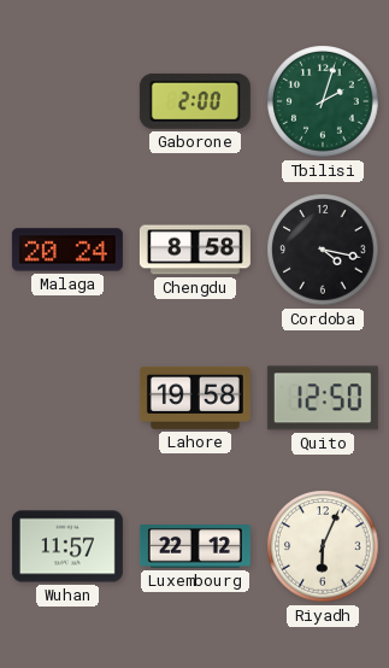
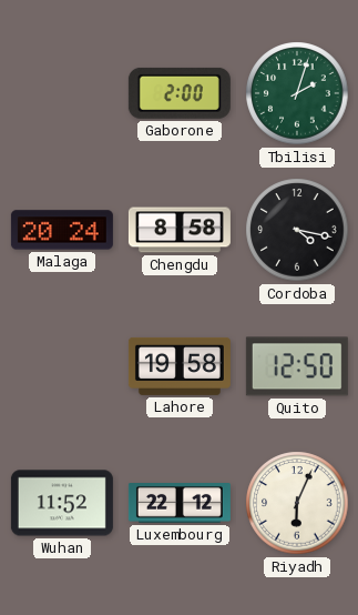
Wuhan: 11:57 -> 11:52
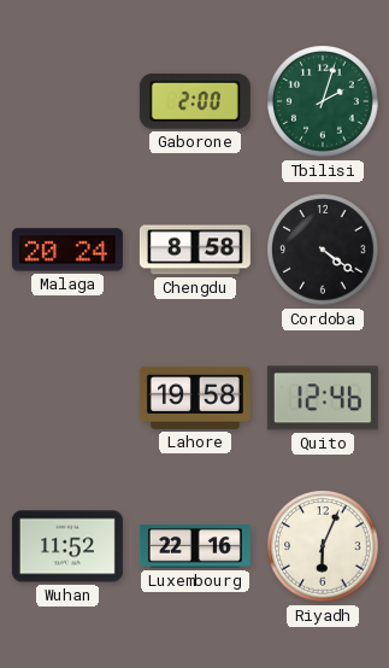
Cordoba: 4:17 -> 4:21
Quito: 12:50 -> 12:46
Luxembourg: 22:12 -> 22:16
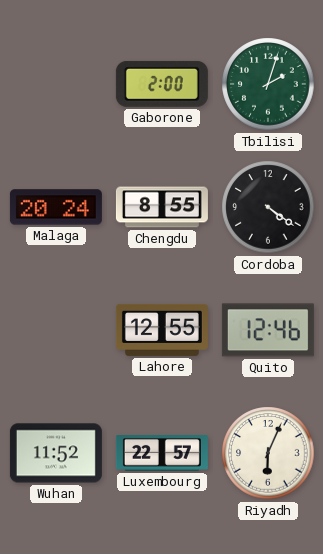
Chengdu: 8:58 -> 8:55
Lahore: 19:58 -> 12:55
Luxembourg: 22:16 -> 22:57
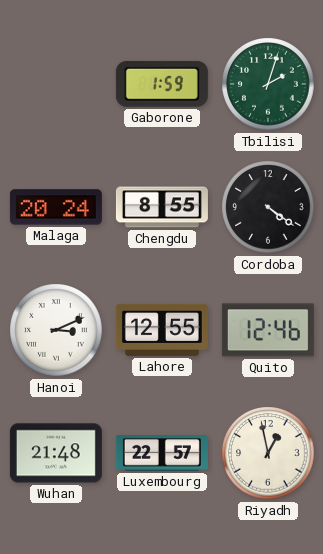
Gaborone: 2:00 -> 1:59
Hanoi: none -> 3:11
Wuhan: 11:52 -> 21:48
Riyadh: 6:04 -> 12:58
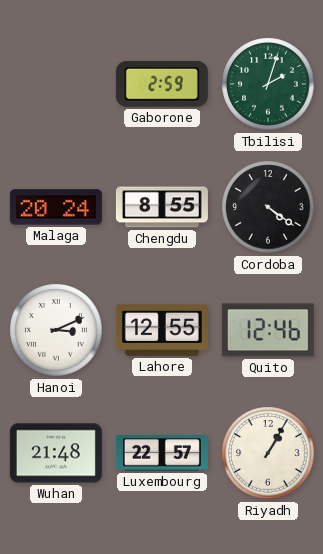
Gaborone: 1:59 -> 2:59
Riyadh: 12:58 -> 1:05
